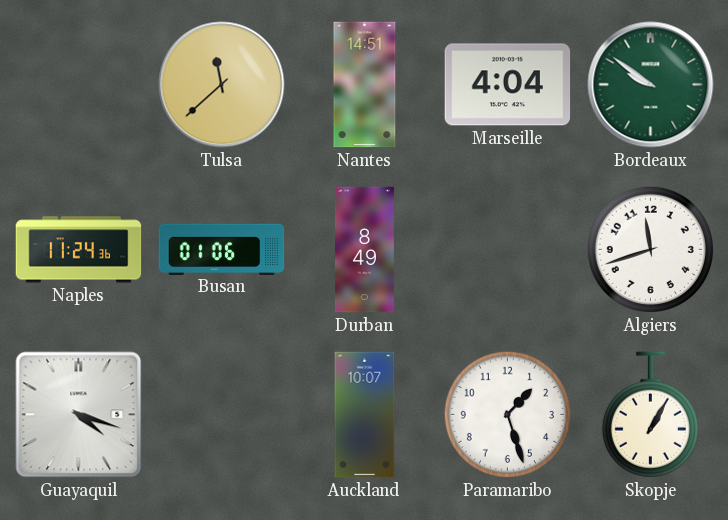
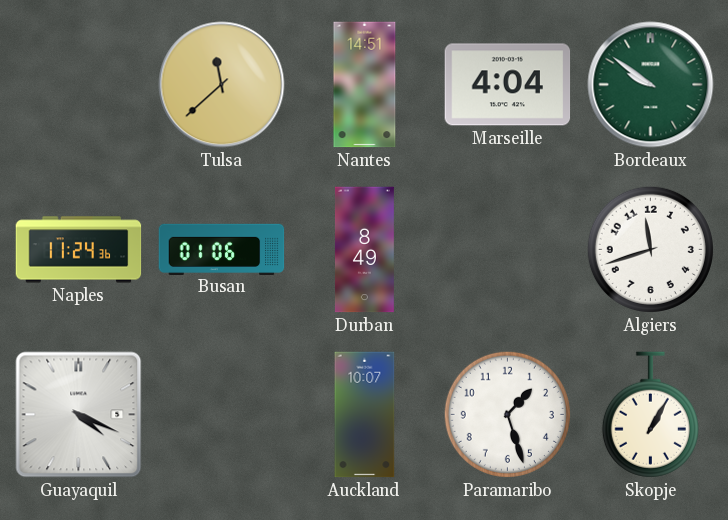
Guayaquil: 4:18 -> 4:19
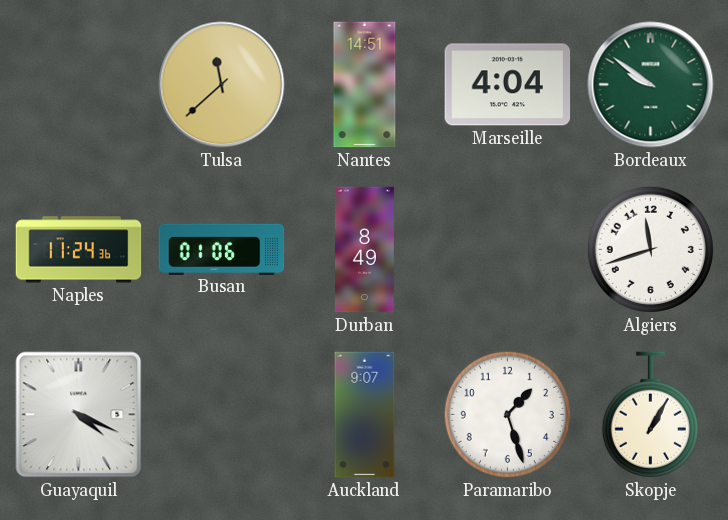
Auckland: 10:07 -> 9:07
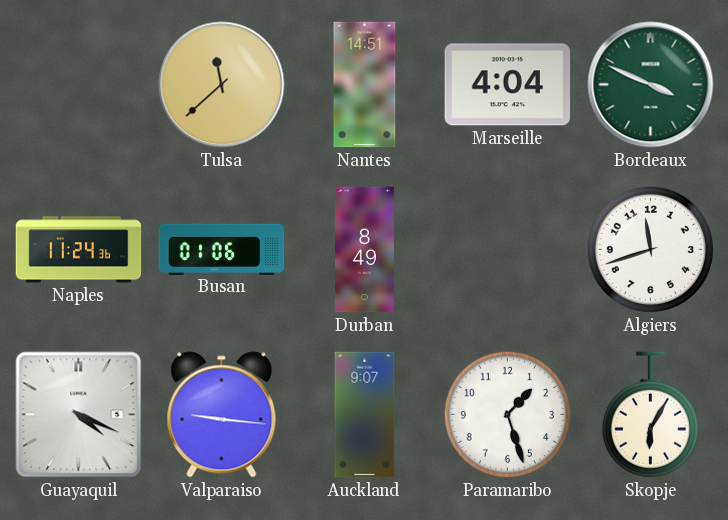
Bordeaux: 9:51 -> 3:49
Valparaiso: none -> 9:16
Skopje: 1:05 -> 6:05
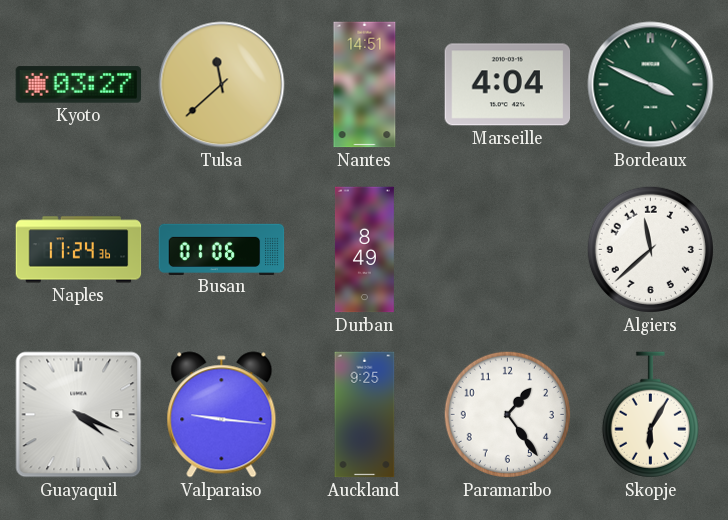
Kyoto: none -> 03:27
Algiers: 11:42 -> 11:38
Auckland: 9:07 -> 9:25
Paramaribo: 1:27 -> 1:24
